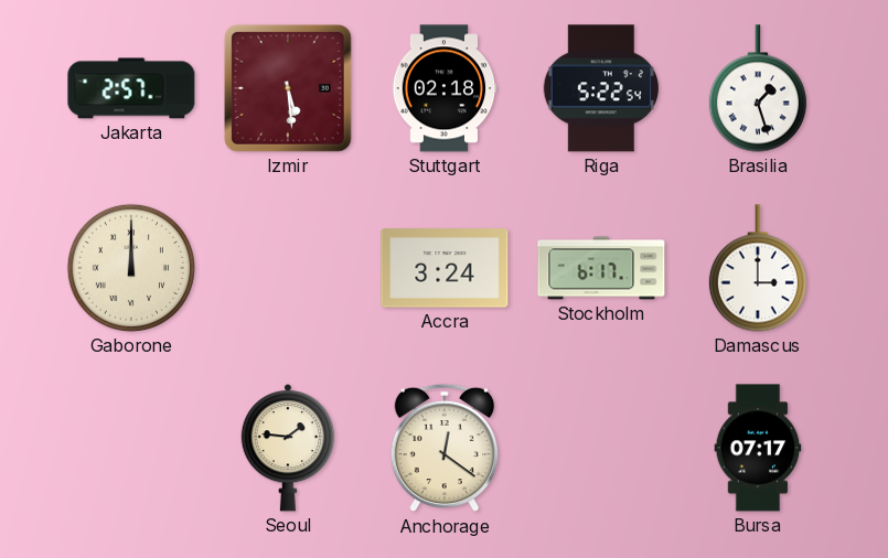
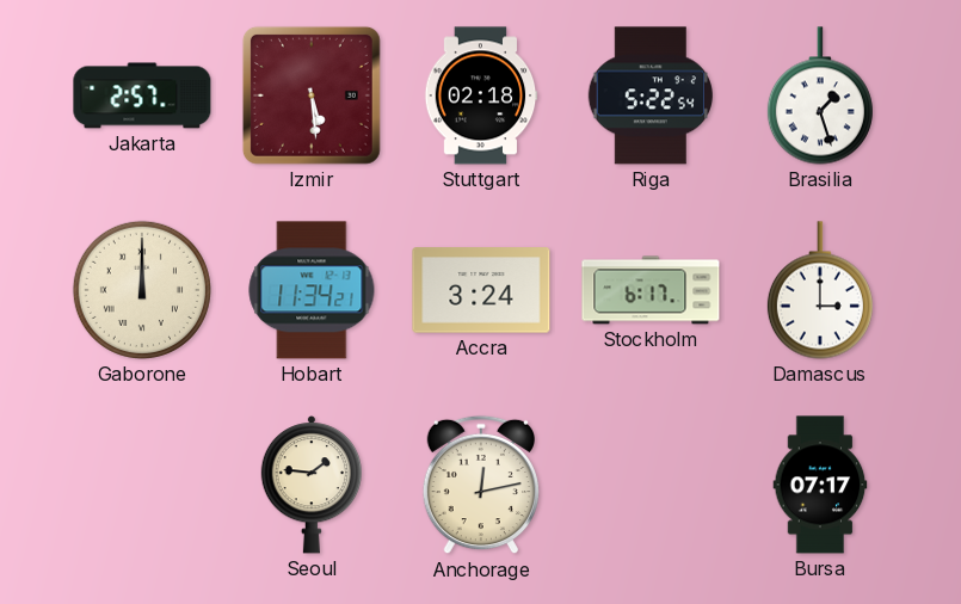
Hobart: none -> 11:34
Anchorage: 12:21 -> 12:13
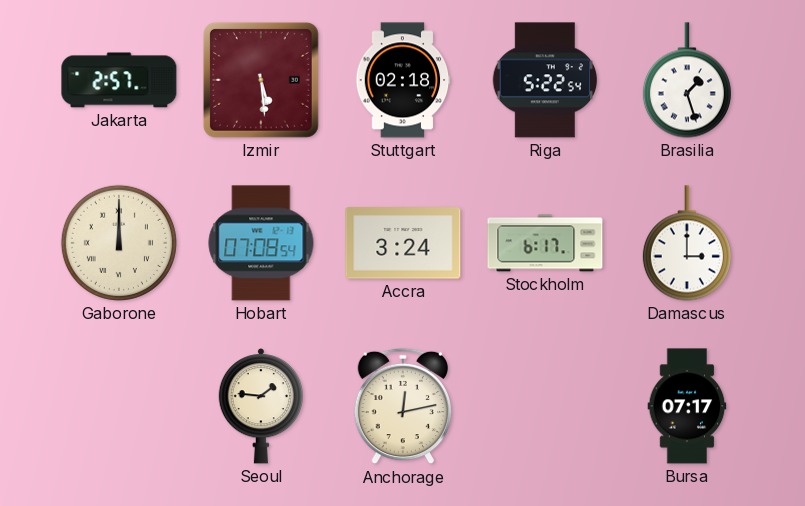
Hobart: 11:34 -> 07:08
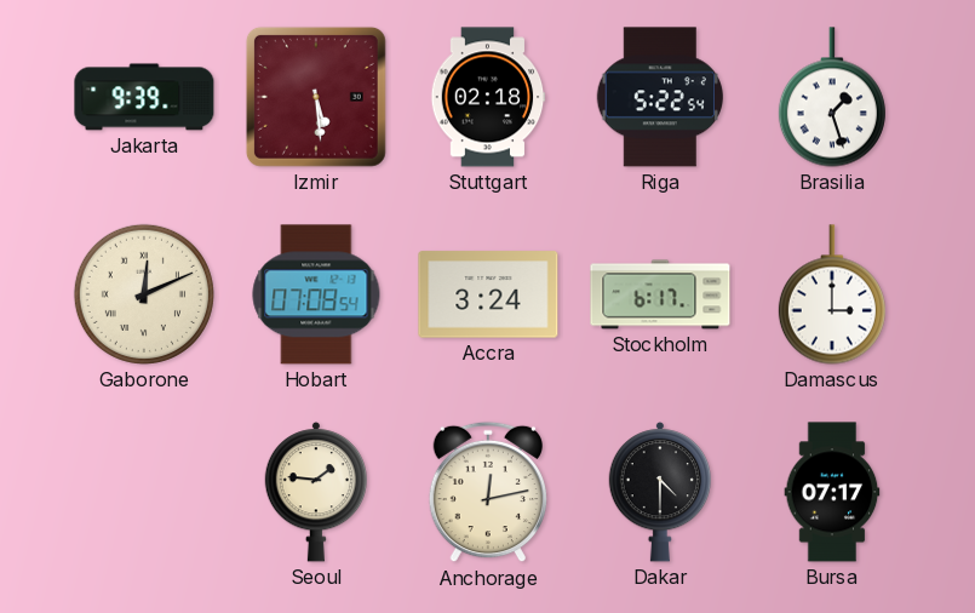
Jakarta: 2:57 -> 9:39
Gaborone: 12:00 -> 12:11
Dakar: none -> 4:30
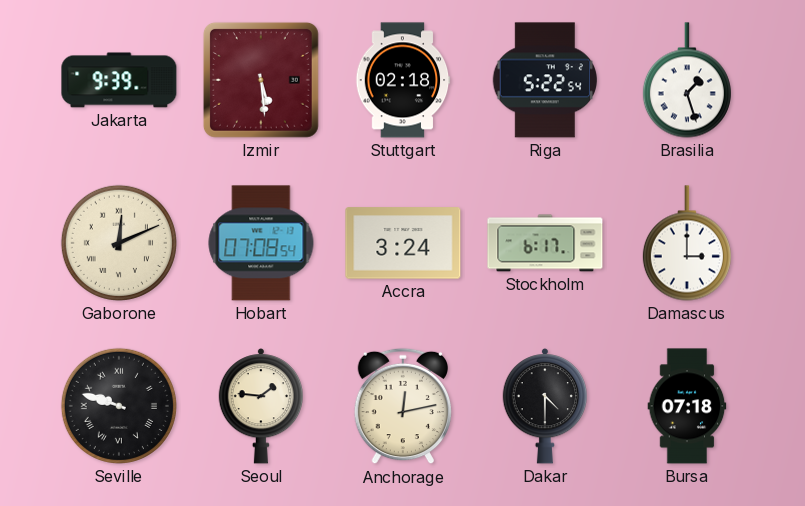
Seville: none -> 9:48
Bursa: 07:17 -> 07:18
